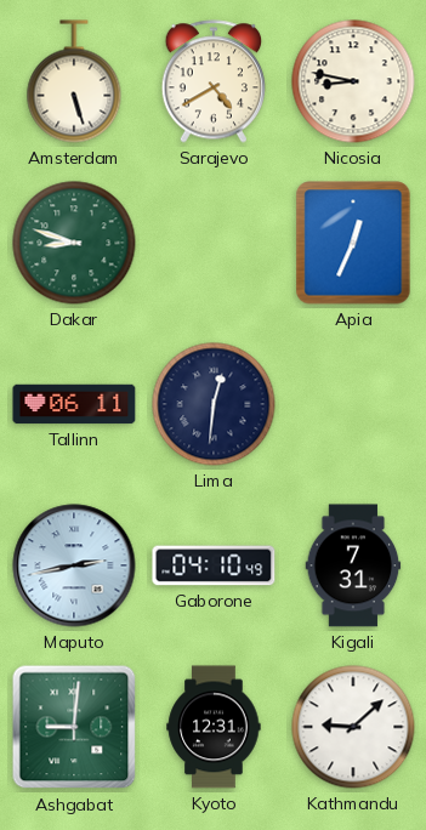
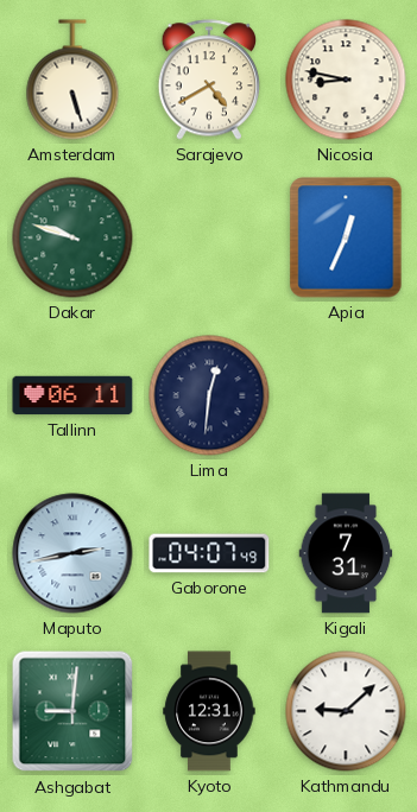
Dakar: 8:48 -> 9:48
Gaborone: 04:10 -> 04:07
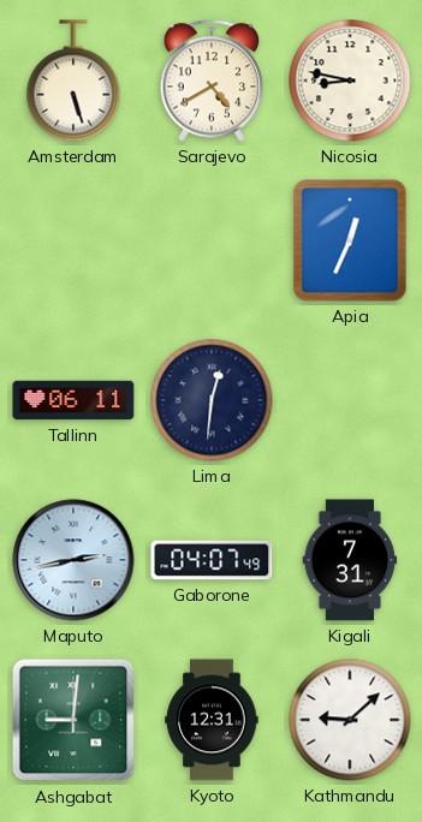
Dakar: 9:48 -> none
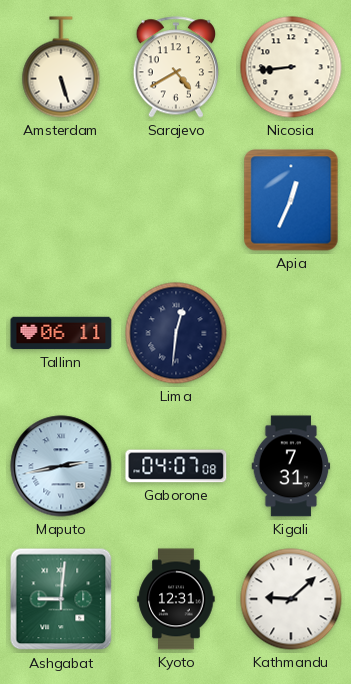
Nicosia: 8:47 -> 8:44
Gaborone: 04:07:49 -> 04:07:08
